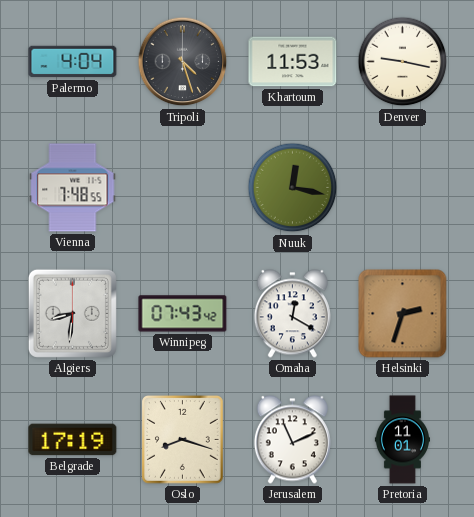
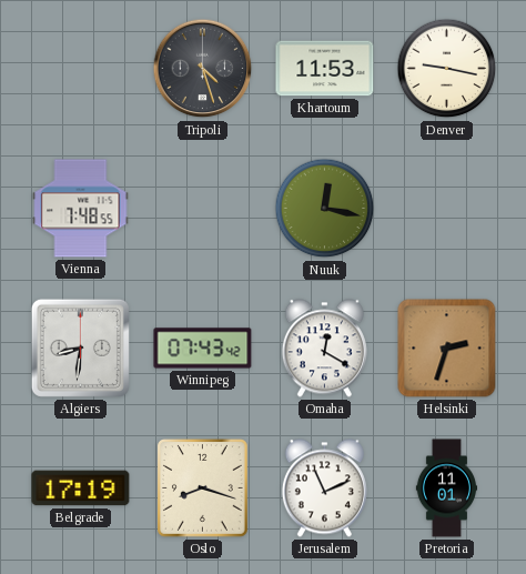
Palermo: 4:04 -> none
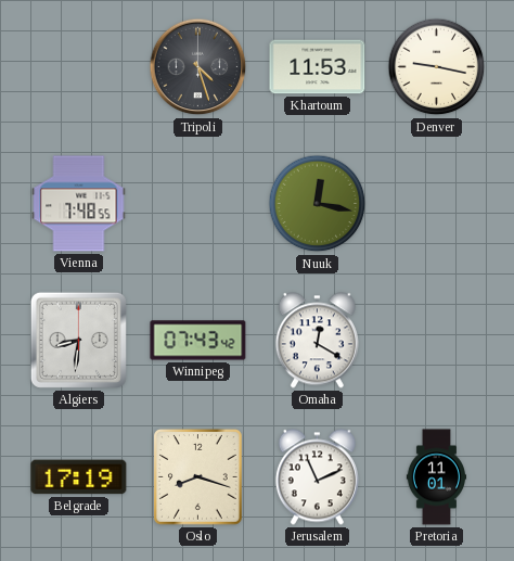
Helsinki: 2:33 -> none
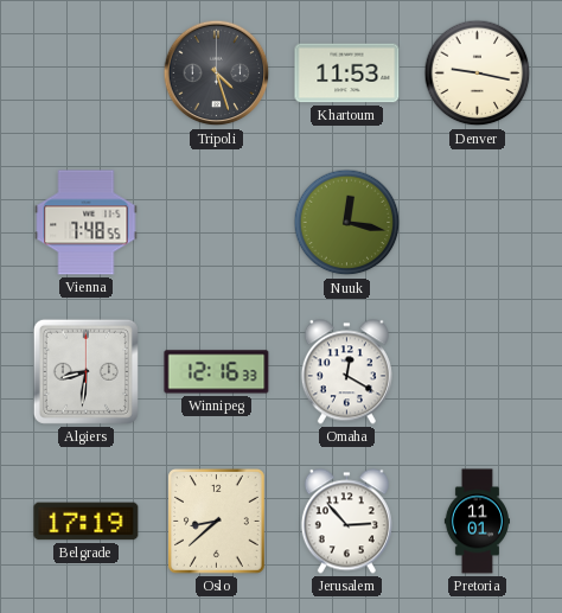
Winnipeg: 07:43 -> 12:16
Oslo: 8:18 -> 8:38
Jerusalem: 11:11 -> 2:53
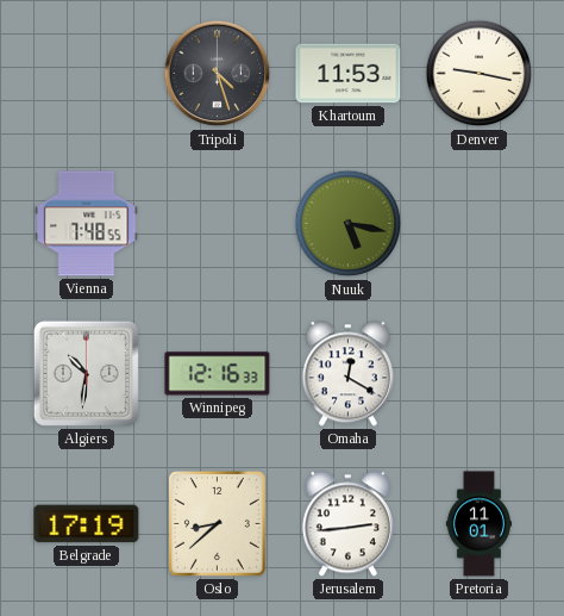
Nuuk: 12:17 -> 5:17
Algiers: 8:31 -> 10:31
Jerusalem: 2:53 -> 2:44
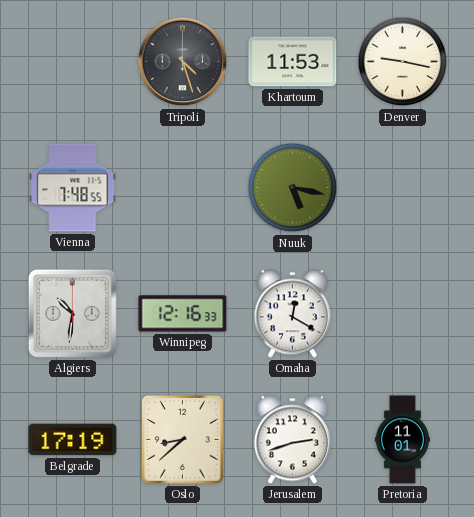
Jerusalem: 2:44 -> 2:42
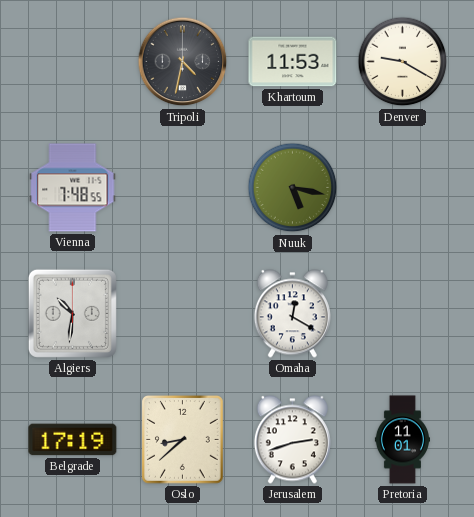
Tripoli: 4:27 -> 4:32
Denver: 9:17 -> 9:20
Winnipeg: 12:16 -> none
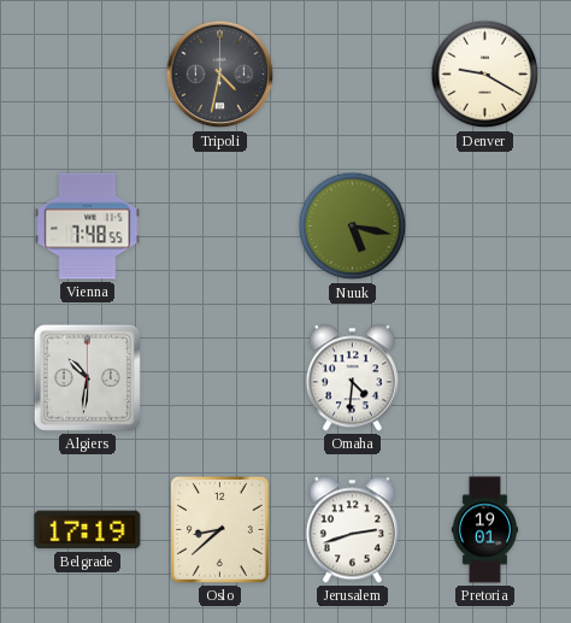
Khartoum: 11:53 -> none
Omaha: 12:20 -> 4:31
Pretoria: 11:01 -> 19:01
